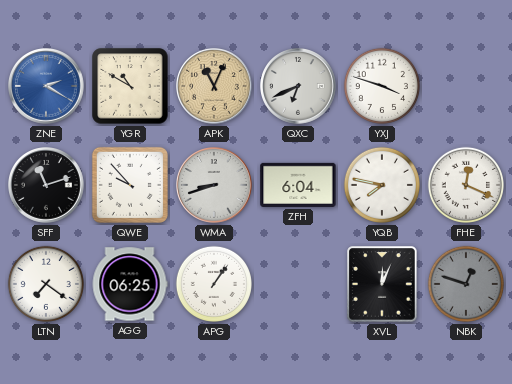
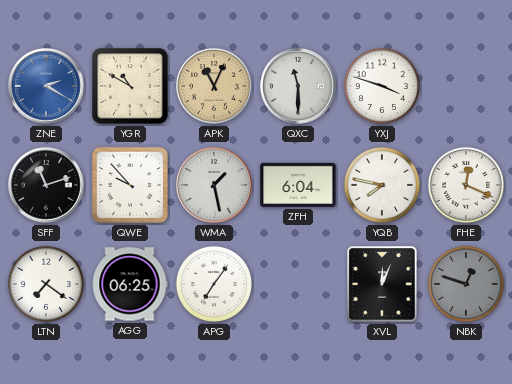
QXC: 6:41 -> 11:30
WMA: 8:42 -> 1:28
APG: 1:06 -> 7:06
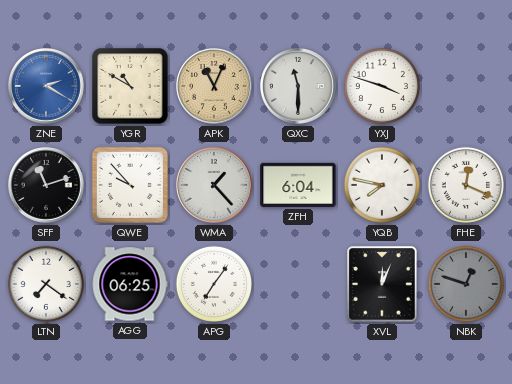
WMA: 1:28 -> 1:23
